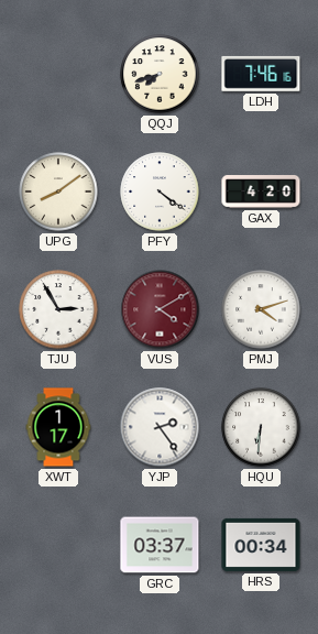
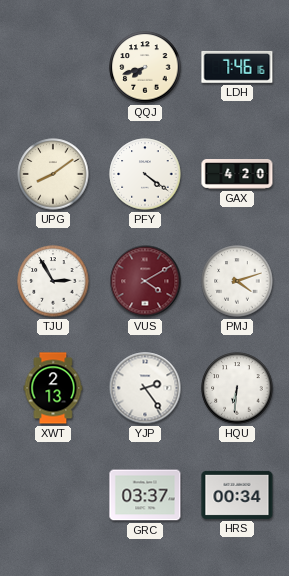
XWT: 1:17 -> 2:13
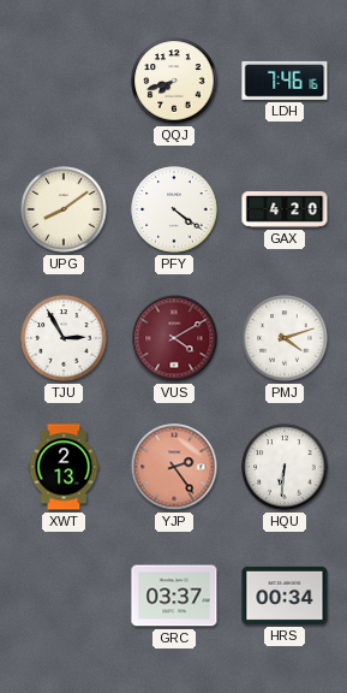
YJP dial: white -> salmon
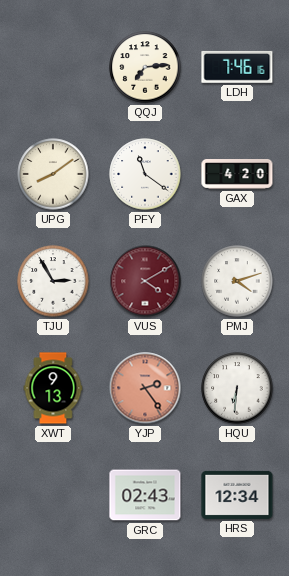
QQJ: 7:42 -> 7:14
PFY: 4:21 -> 11:21
XWT: 2:13 -> 9:13
GRC: 03:37 -> 02:43
HRS: 00:34 -> 12:34
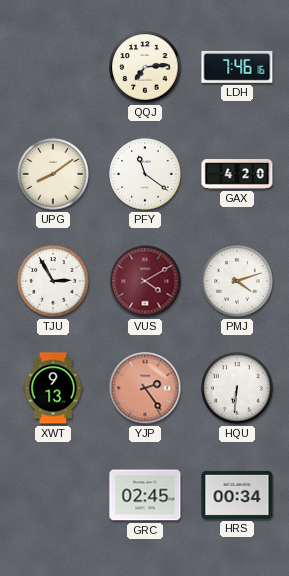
GRC: 02:43 -> 02:45
HRS: 12:34 -> 00:34
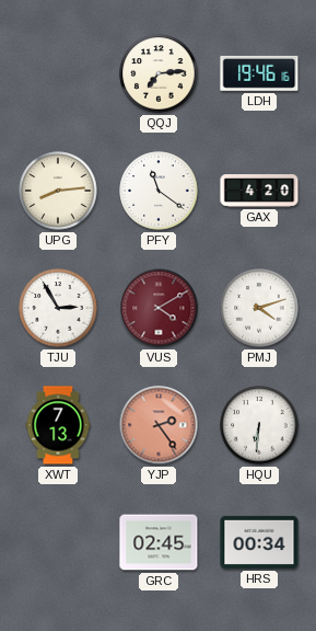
LDH: 7:46 -> 19:46
UPG: 8:09 -> 8:14
XWT: 9:13 -> 7:13
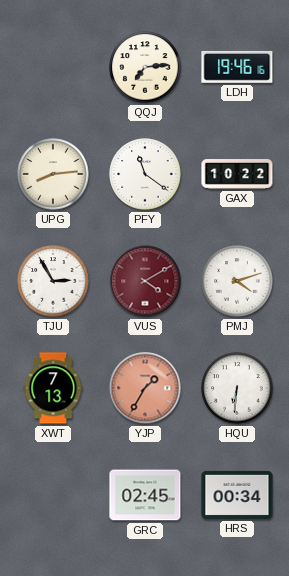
GAX: 4:20 -> 10:22
YJP: 2:24 -> 1:35
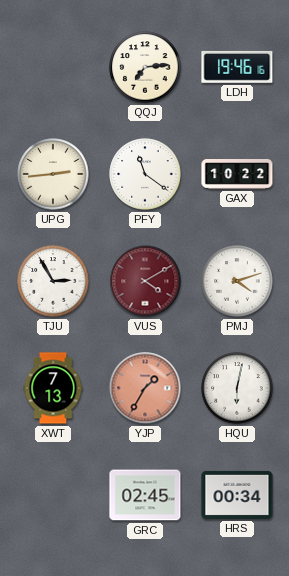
UPG: 8:14 -> 2:44
HQU: 6:31 -> 6:02
